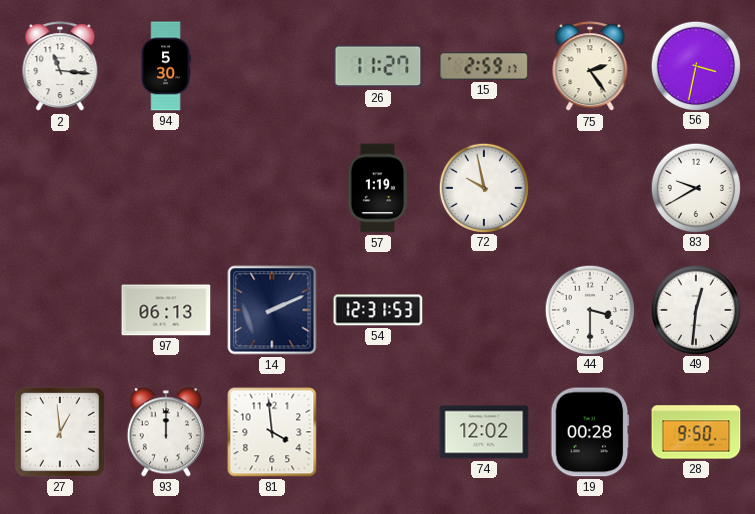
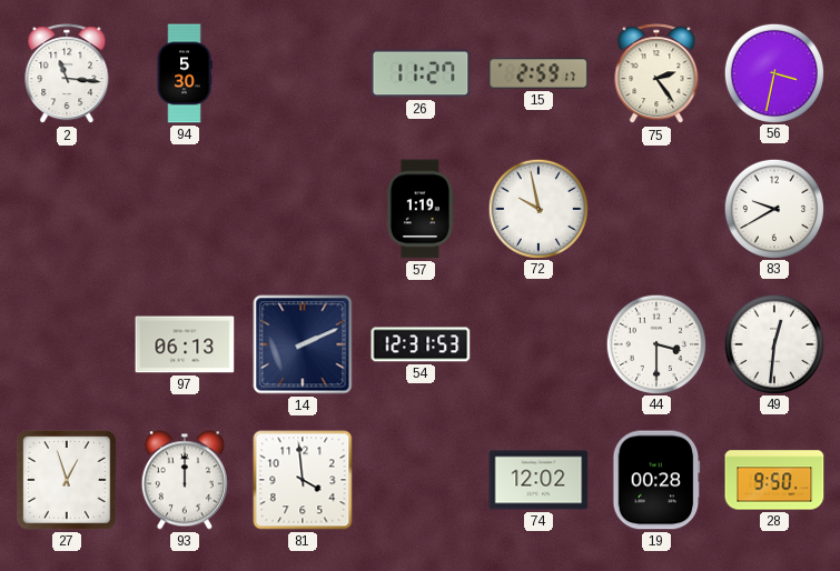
27: 12:59 -> 12:57
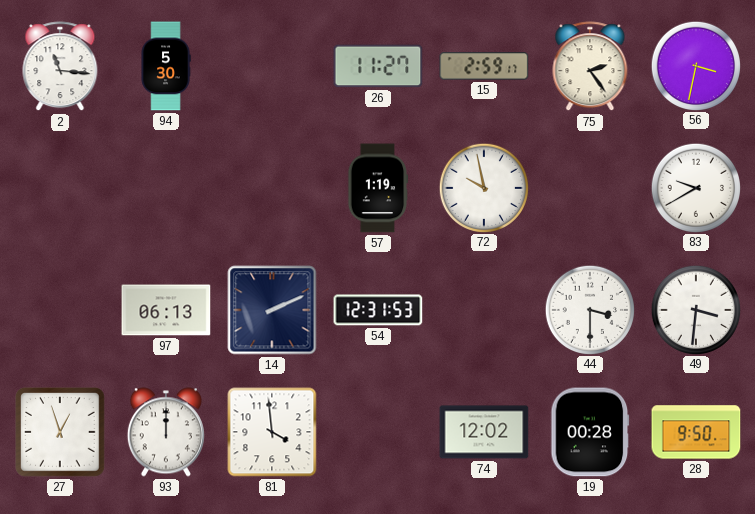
49: 12:31 -> 3:31
